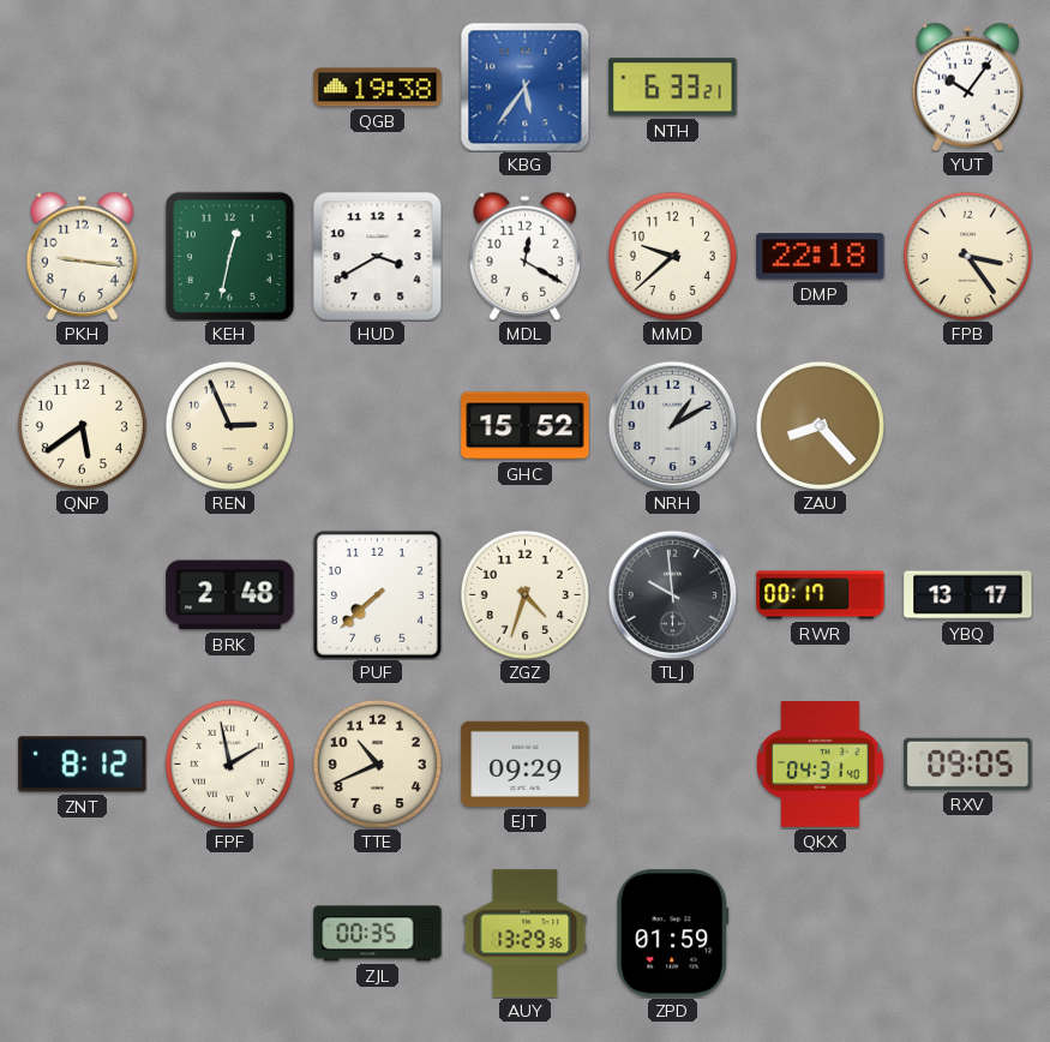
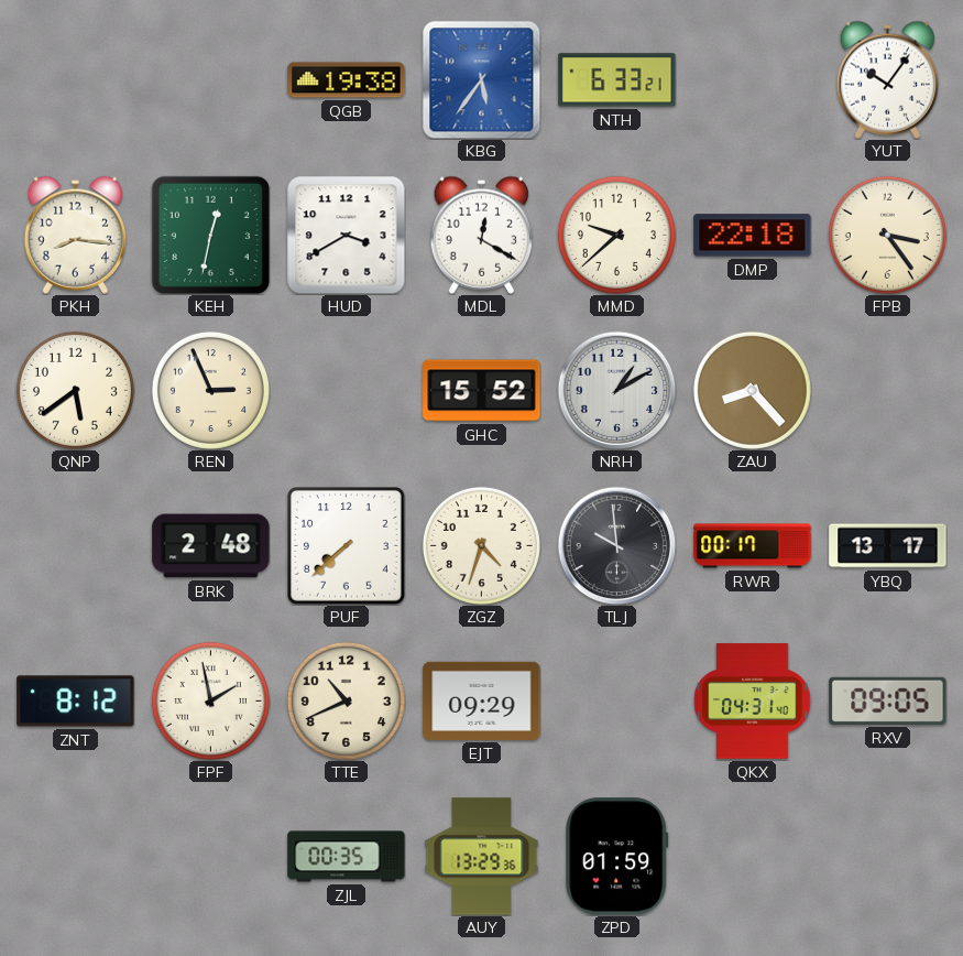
PKH: 9:16 -> 8:16
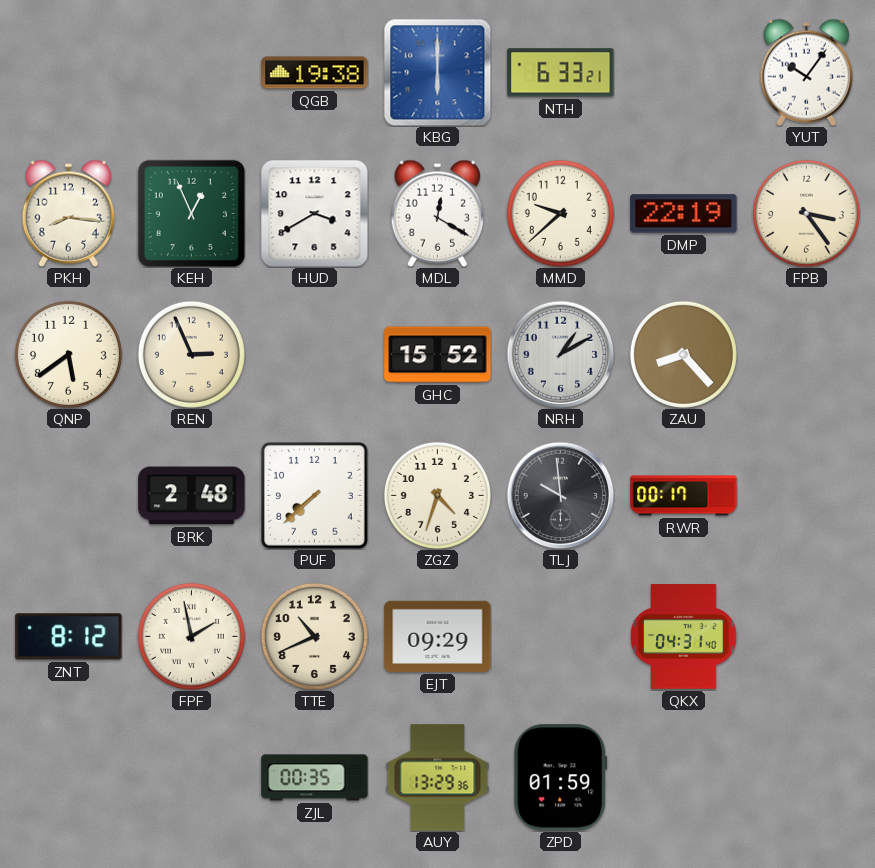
KBG: 5:36 -> 6:00
KEH: 12:32 -> 12:56
DMP: 22:18 -> 22:19
YBQ: 13:17 -> none
RXV: 09:05 -> none
